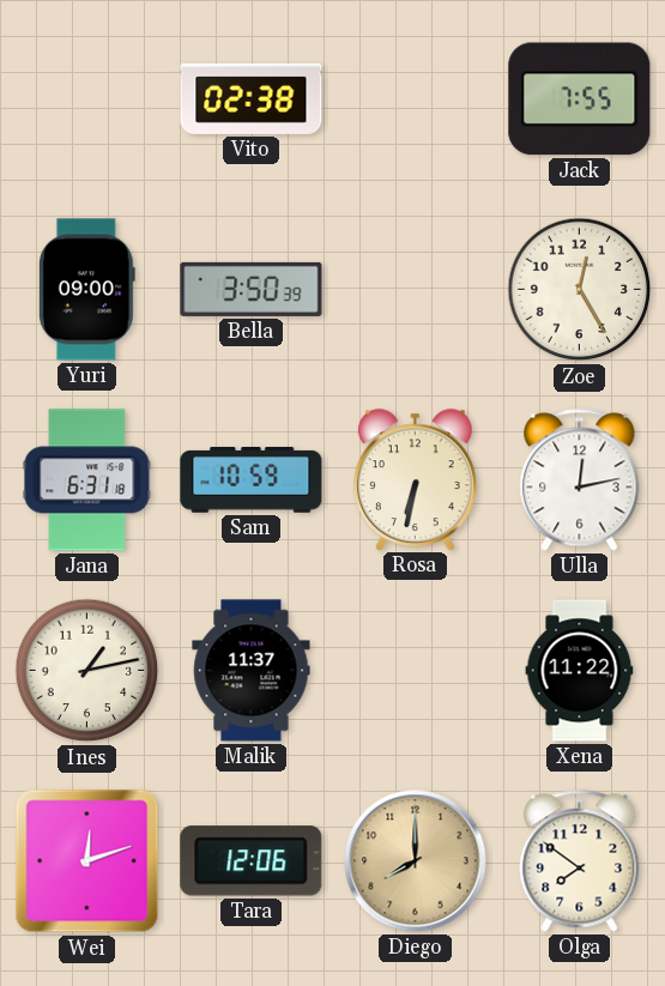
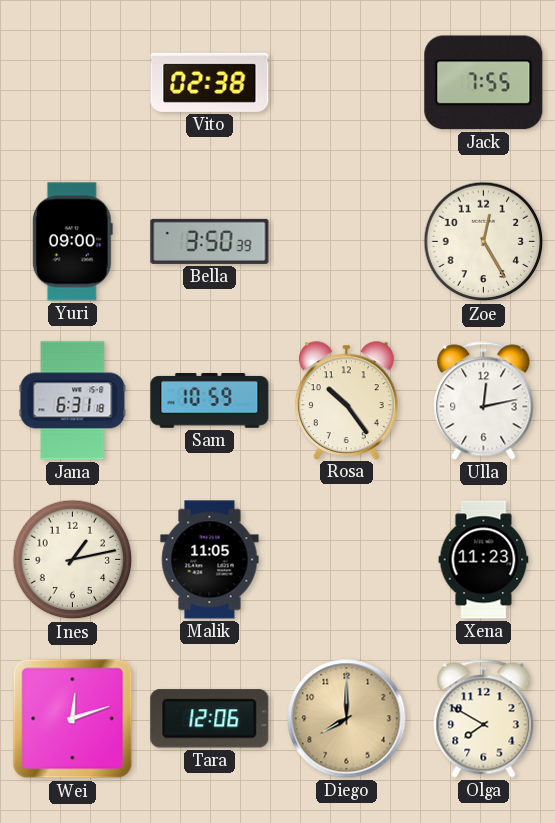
Rosa: 6:32 -> 10:24
Malik: 11:37 -> 11:05
Xena: 11:22 -> 11:23
Olga: 7:51 -> 7:50
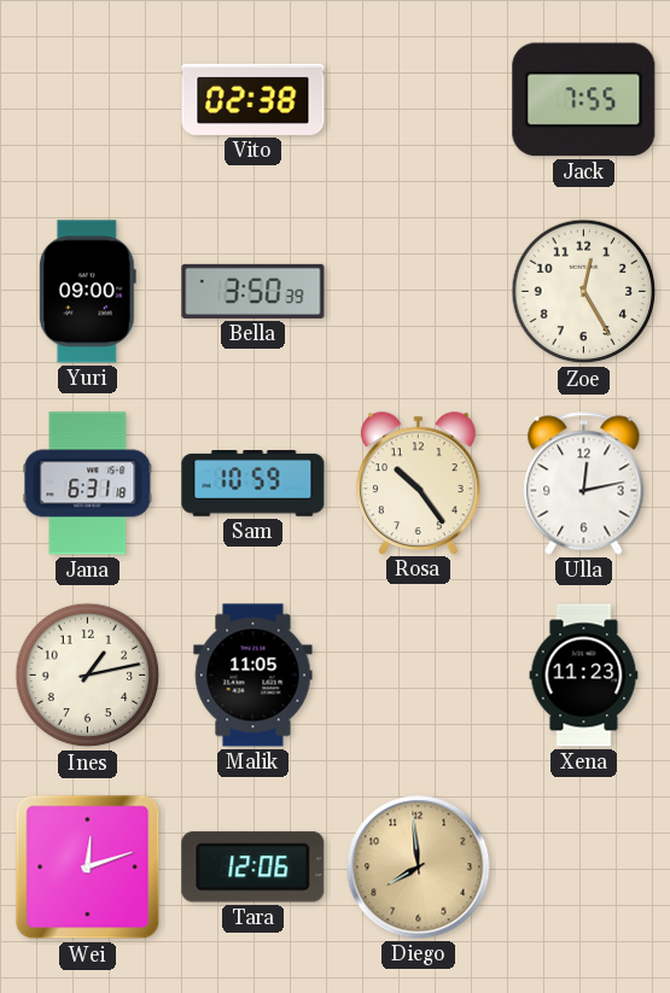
Diego: 8:00 -> 7:59
Olga: 7:50 -> none
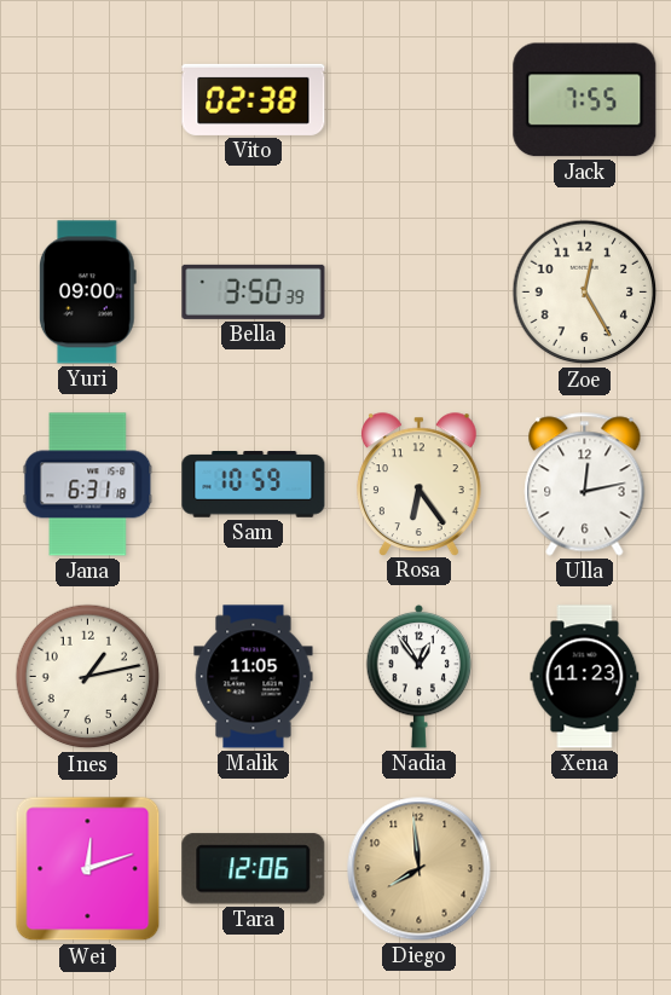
Rosa: 10:24 -> 6:24
Nadia: none -> 12:54
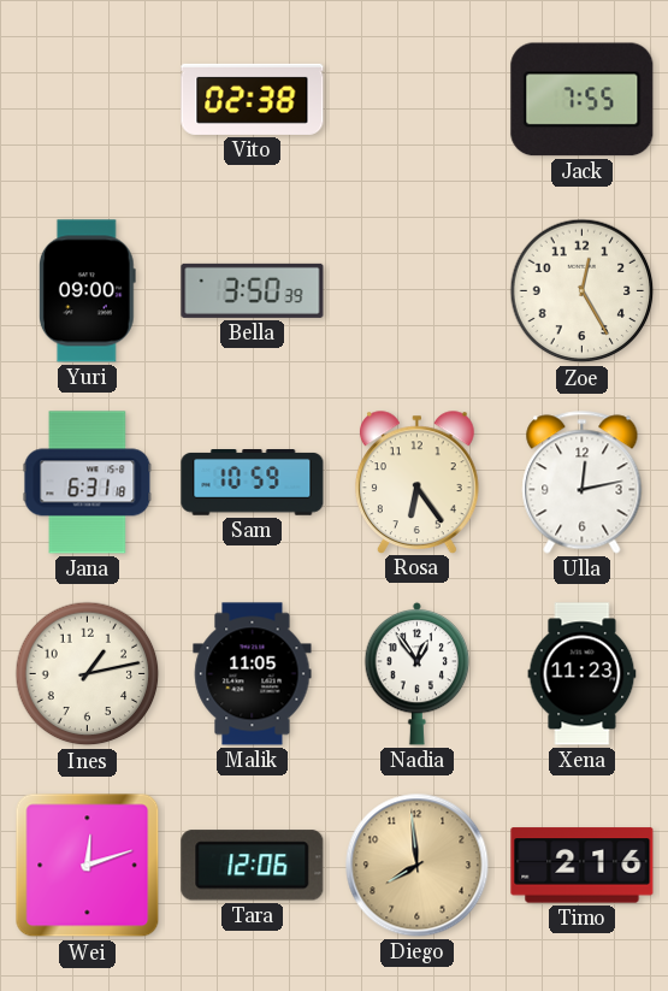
Timo: none -> 2:16
